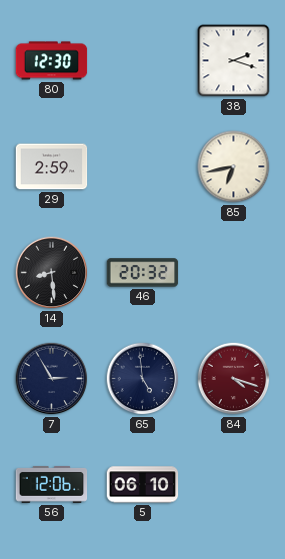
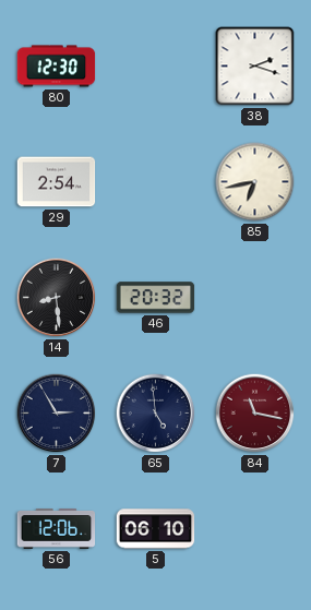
29: 2:59 -> 2:54
84: 4:18 -> 11:17
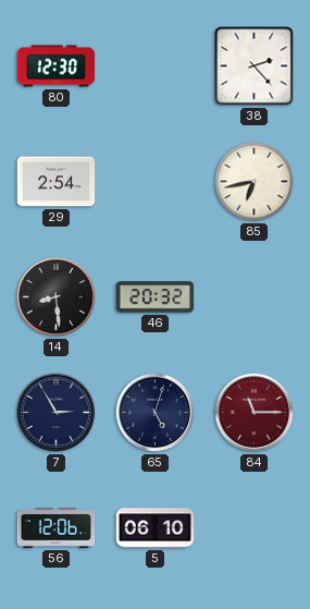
38: 2:18 -> 2:23
65: 4:59 -> 5:03
84: 11:17 -> 11:15
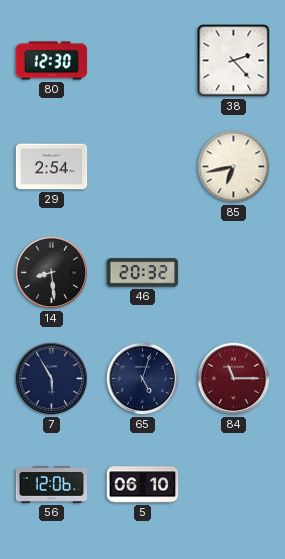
7: 2:55 -> 5:55
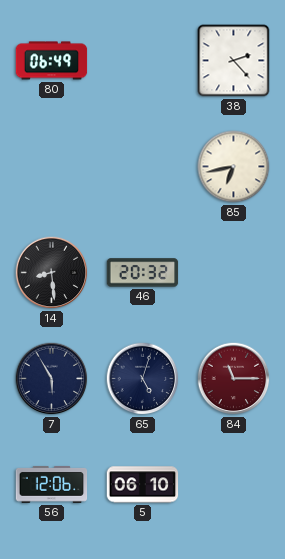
80: 12:30 -> 06:49
29: 2:54 -> none
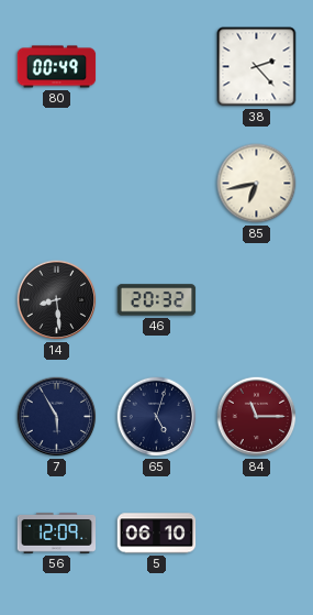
80: 06:49 -> 00:49
56: 12:06 -> 12:09
